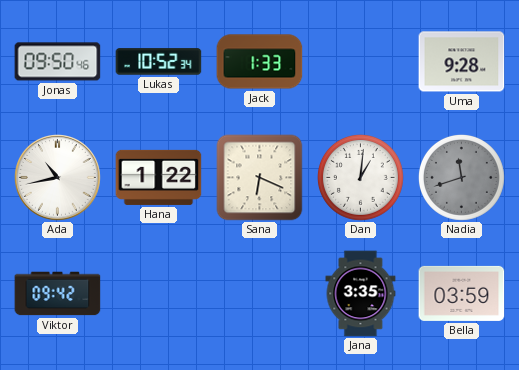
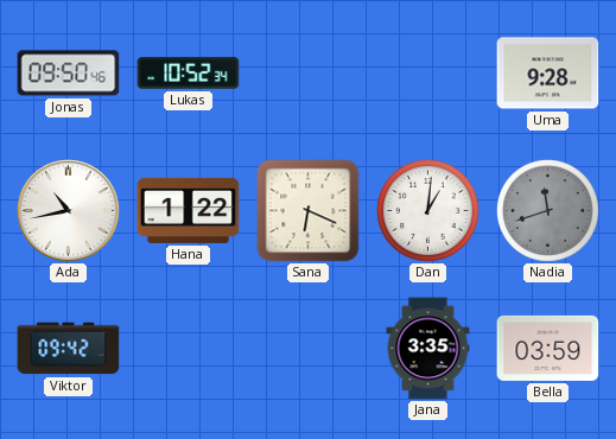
Jack: 1:33 -> none
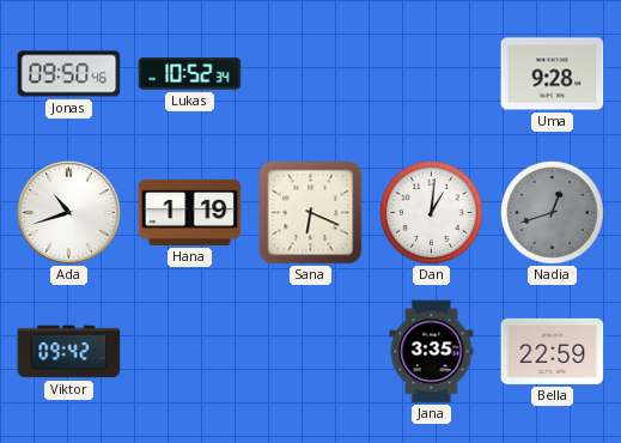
Ada: 10:43 -> 10:42
Hana: 1:22 -> 1:19
Nadia: 11:42 -> 12:42
Bella: 03:59 -> 22:59
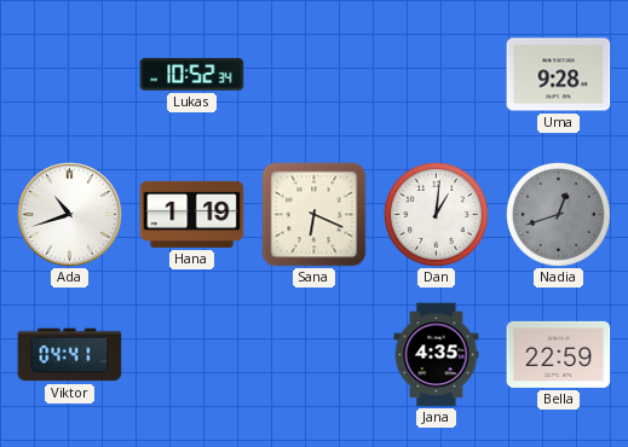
Jonas: 09:50 -> none
Viktor: 09:42 -> 04:41
Jana: 3:35 -> 4:35
